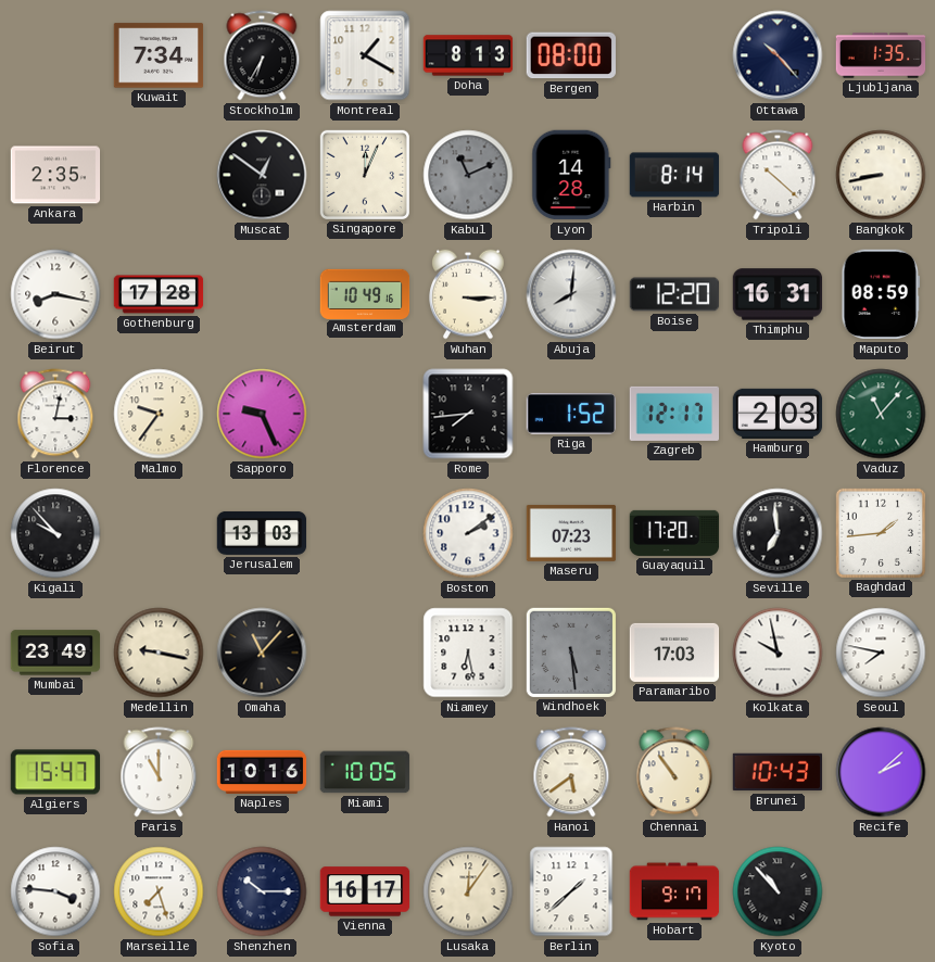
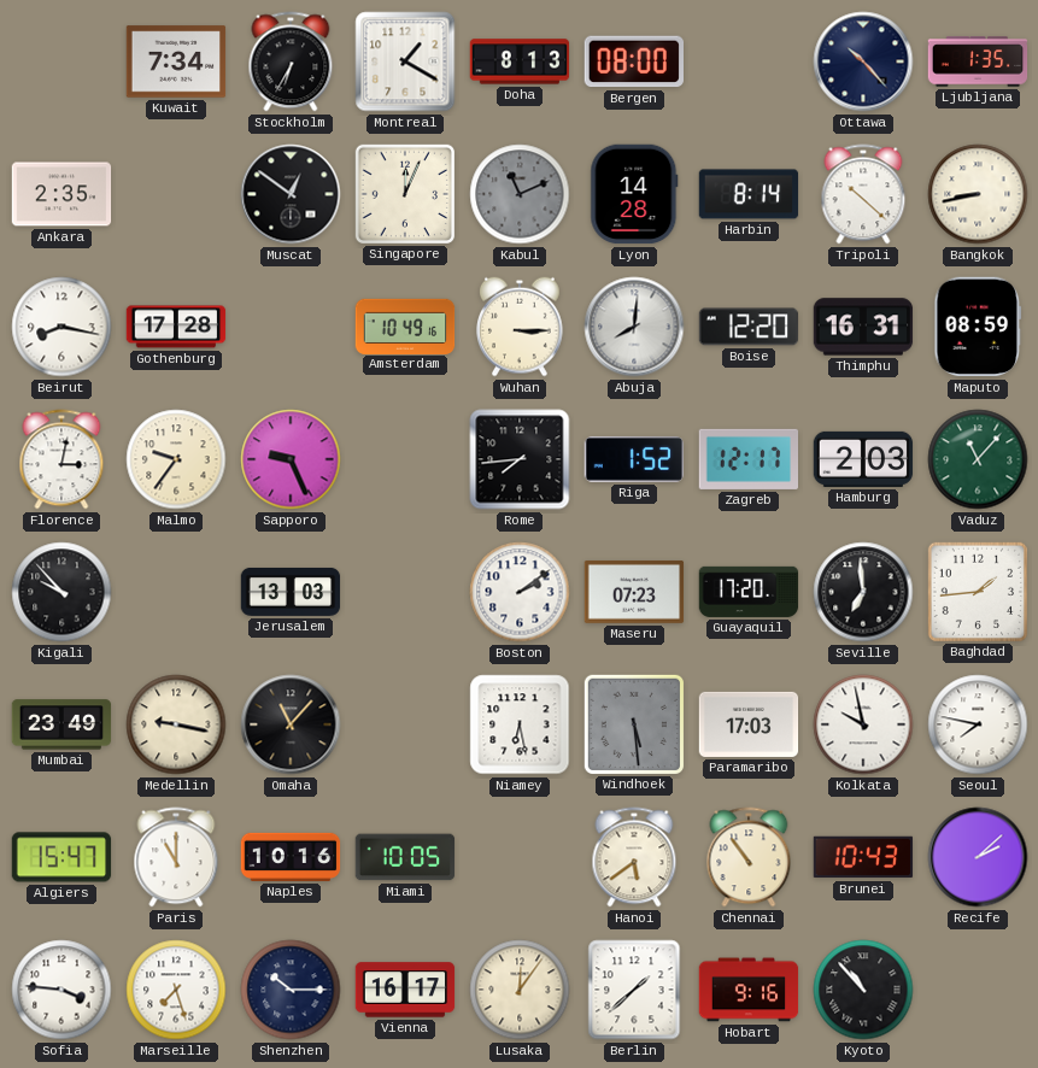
Hobart: 9:17 -> 9:16
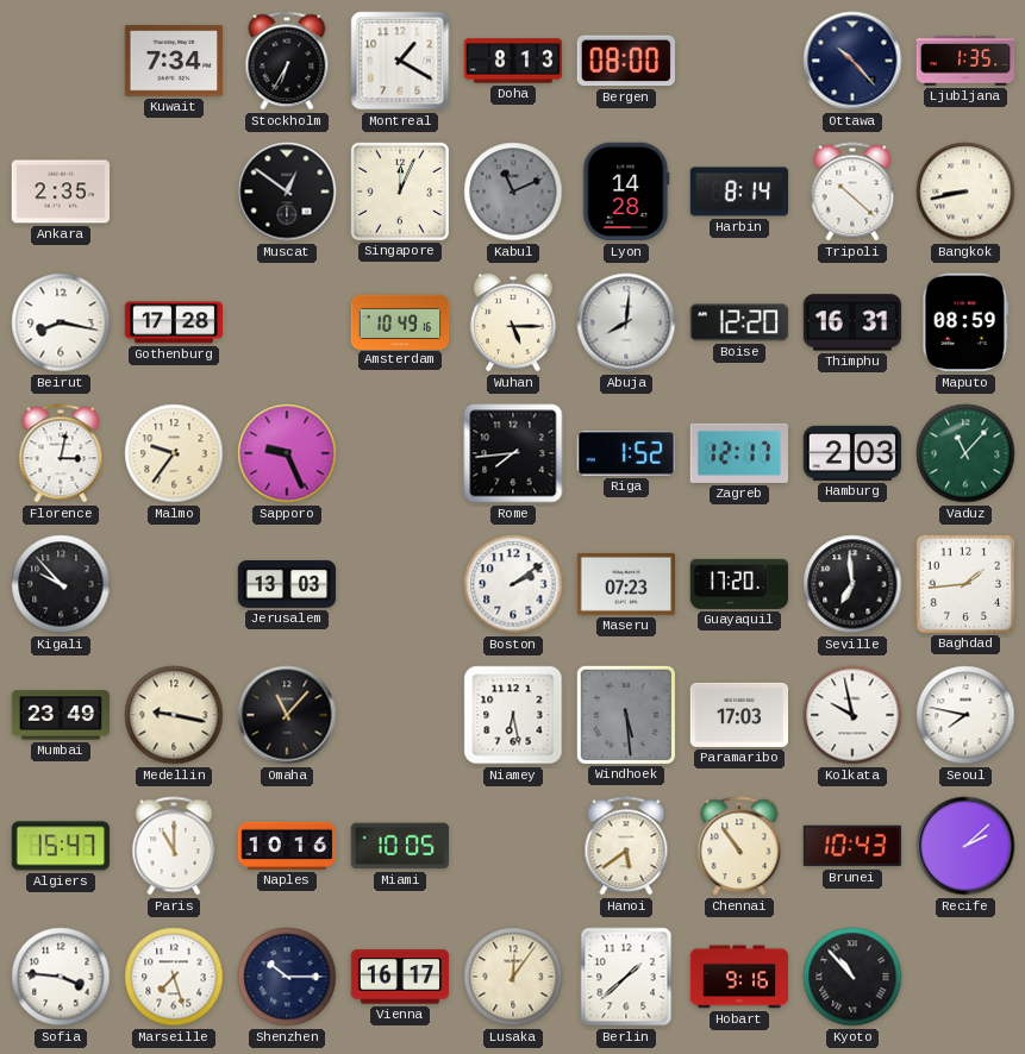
Wuhan: 3:15 -> 5:15
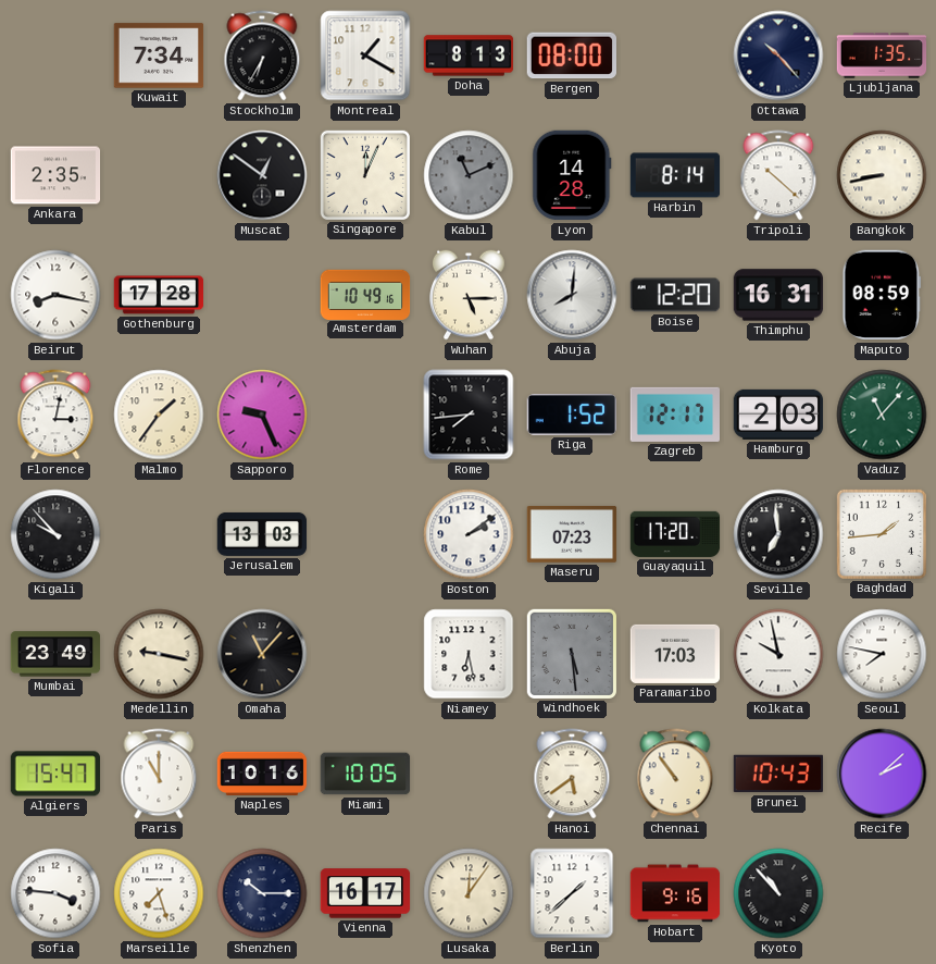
Malmo: 9:36 -> 1:36
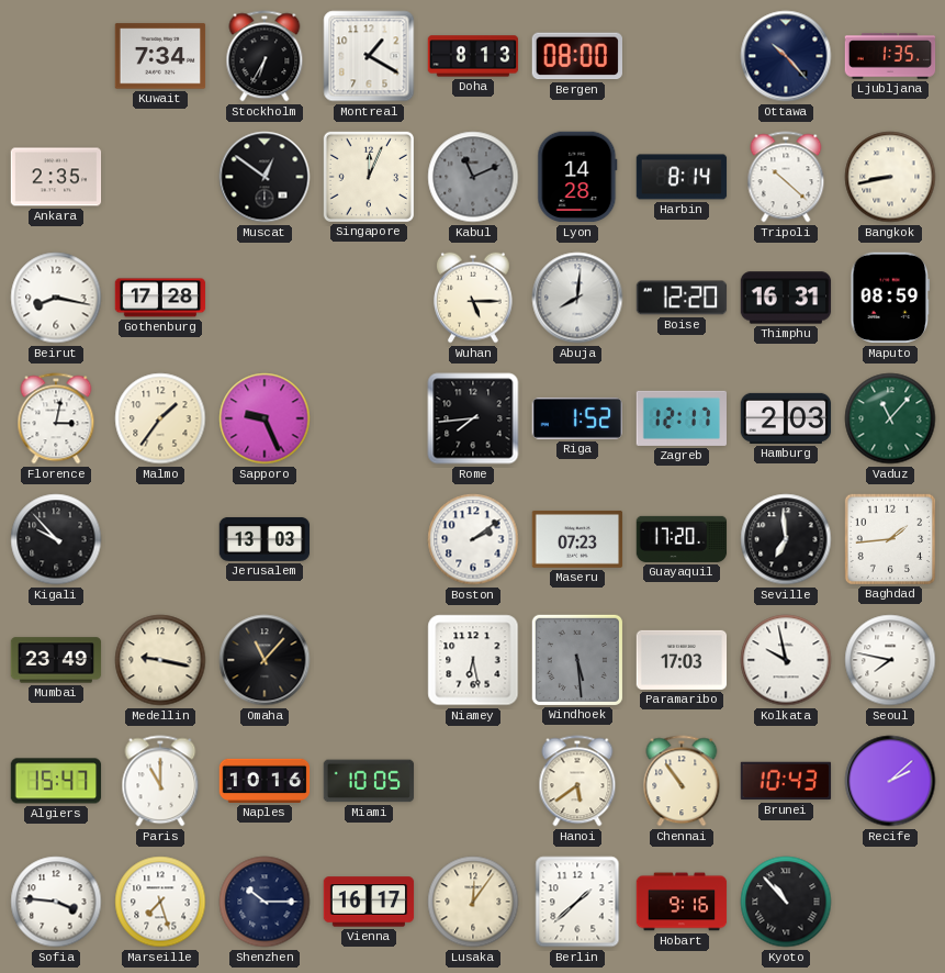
Amsterdam: 10:49 -> none
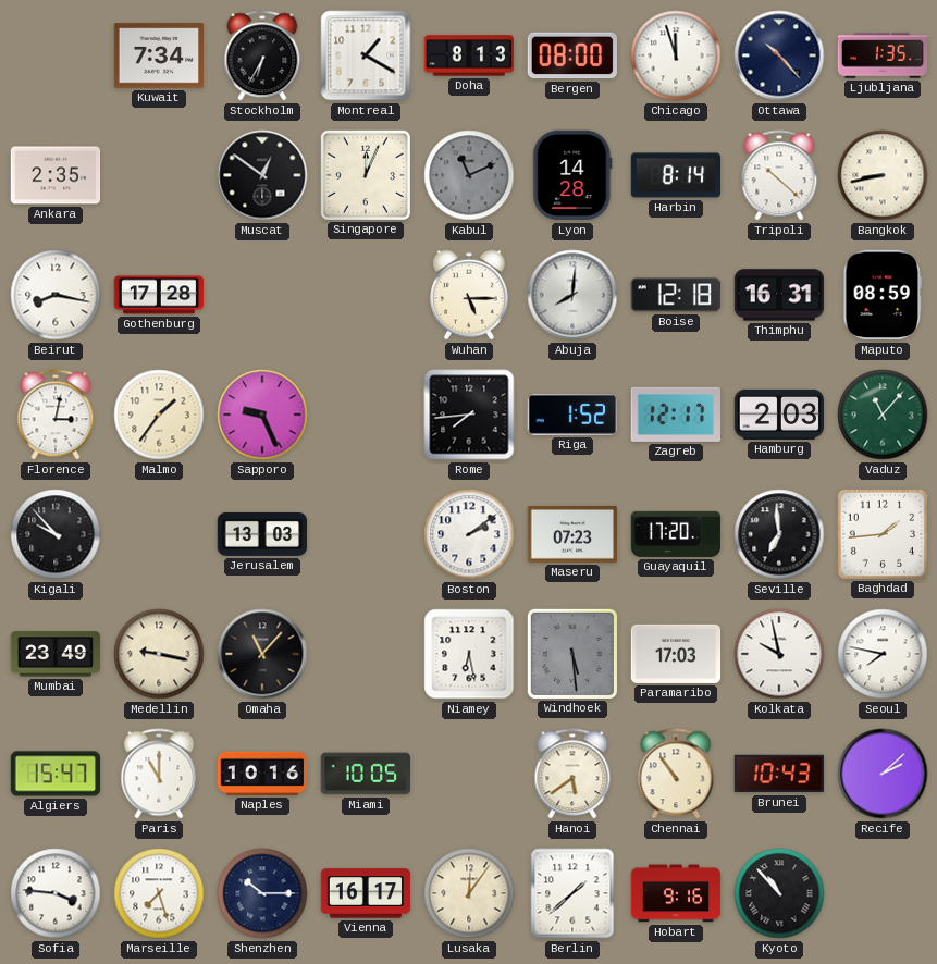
Chicago: none -> 11:57
Boise: 12:20 -> 12:18
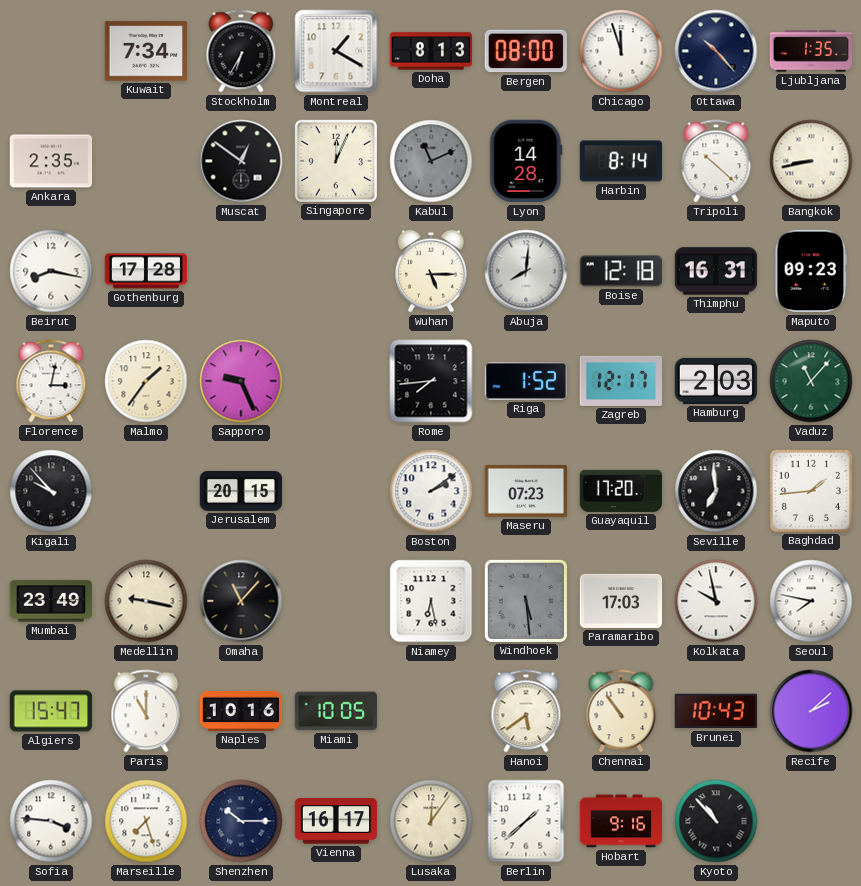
Maputo: 08:59 -> 09:23
Jerusalem: 13:03 -> 20:15
